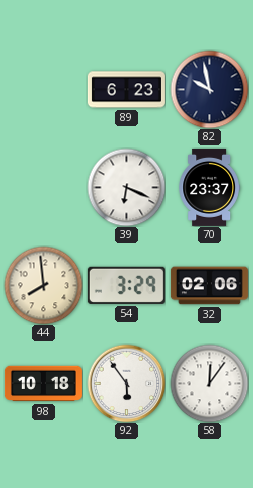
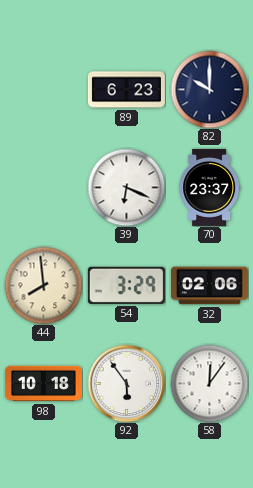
82: 9:58 -> 10:00
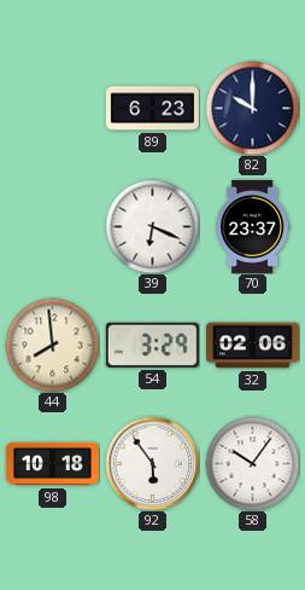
58: 12:06 -> 10:06
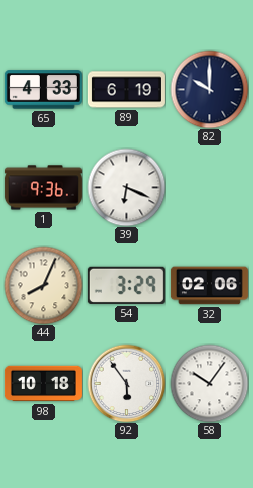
65: none -> 4:33
89: 6:23 -> 6:19
1: none -> 9:36
70: 23:37 -> none
44: 7:59 -> 8:04
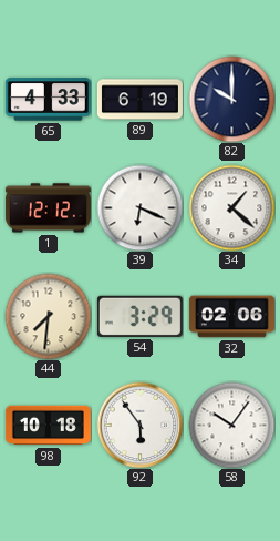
1: 9:36 -> 12:12
34: none -> 1:22
44: 8:04 -> 7:31
